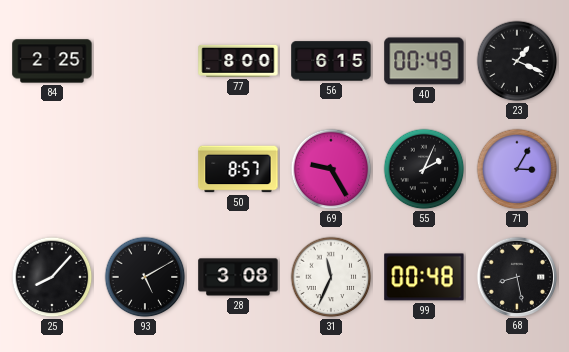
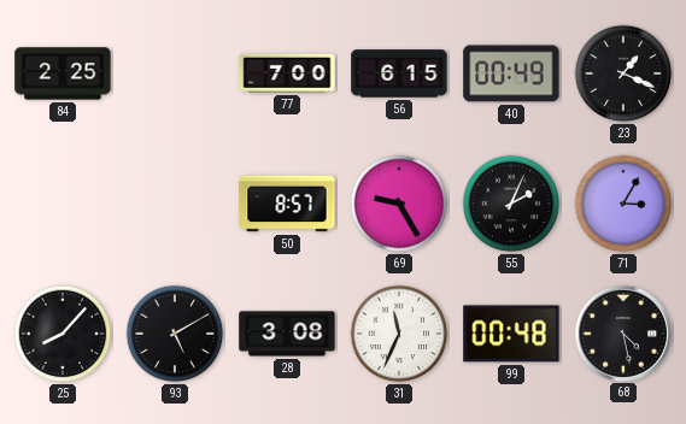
77: 8:00 -> 7:00
68: 8:28 -> 4:28
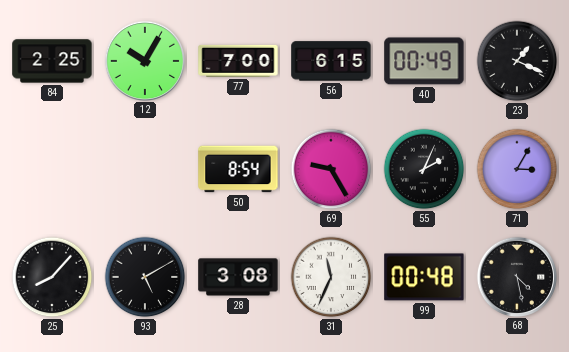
12: none -> 10:05
50: 8:57 -> 8:54
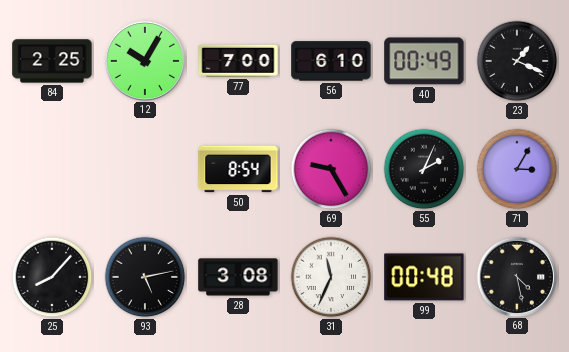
56: 6:15 -> 6:10
93: 5:10 -> 5:13
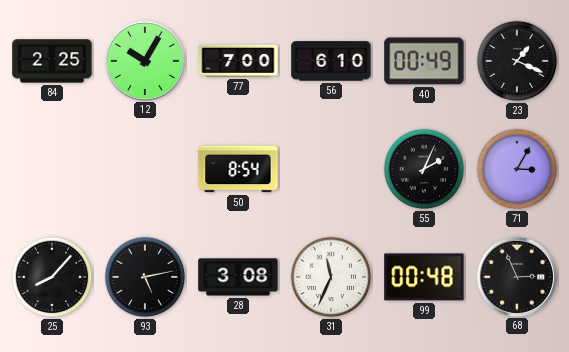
69: 9:25 -> none
68: 4:28 -> 2:56
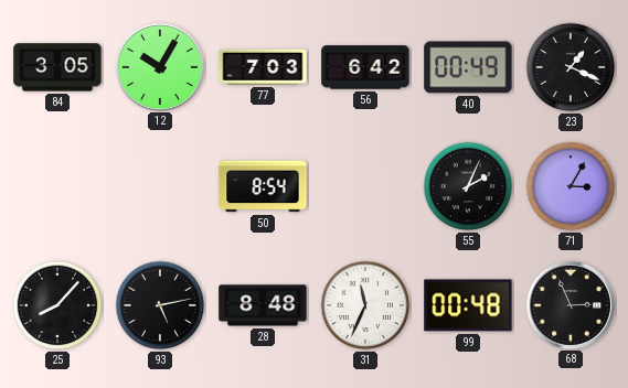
84: 2:25 -> 3:05
77: 7:00 -> 7:03
56: 6:10 -> 6:42
28: 3:08 -> 8:48
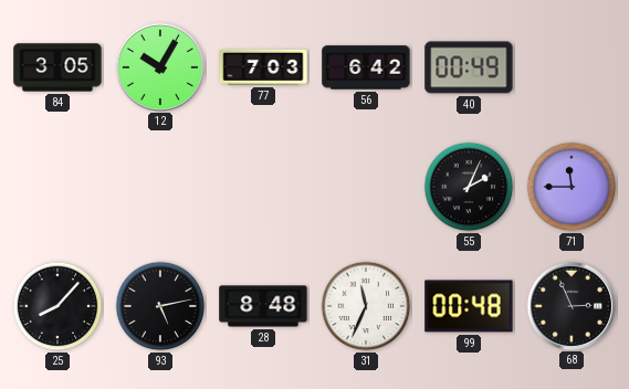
23: 1:19 -> none
50: 8:54 -> none
71: 3:05 -> 11:45
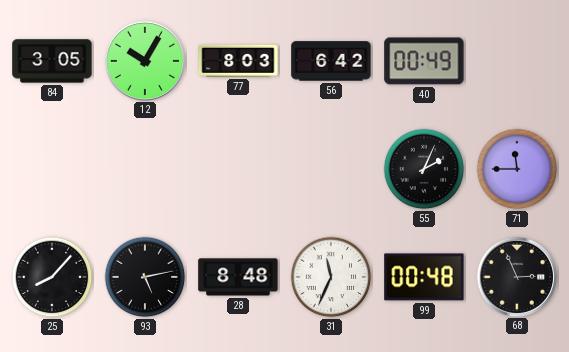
77: 7:03 -> 8:03
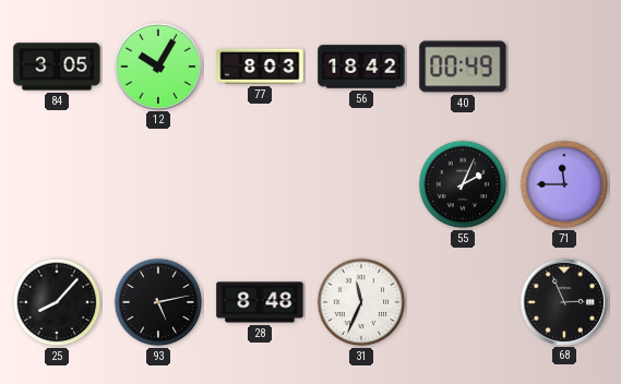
56: 6:42 -> 18:42
99: 00:48 -> none
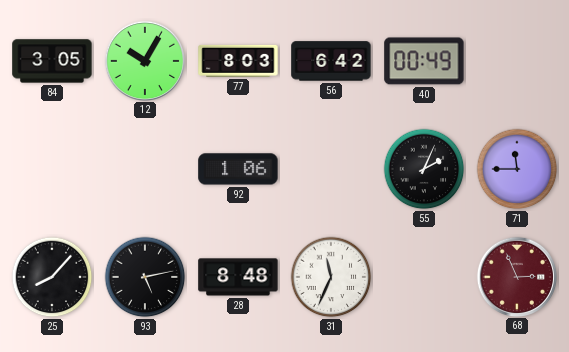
56: 18:42 -> 6:42
92: none -> 1:06
68 dial: black -> burgundy
